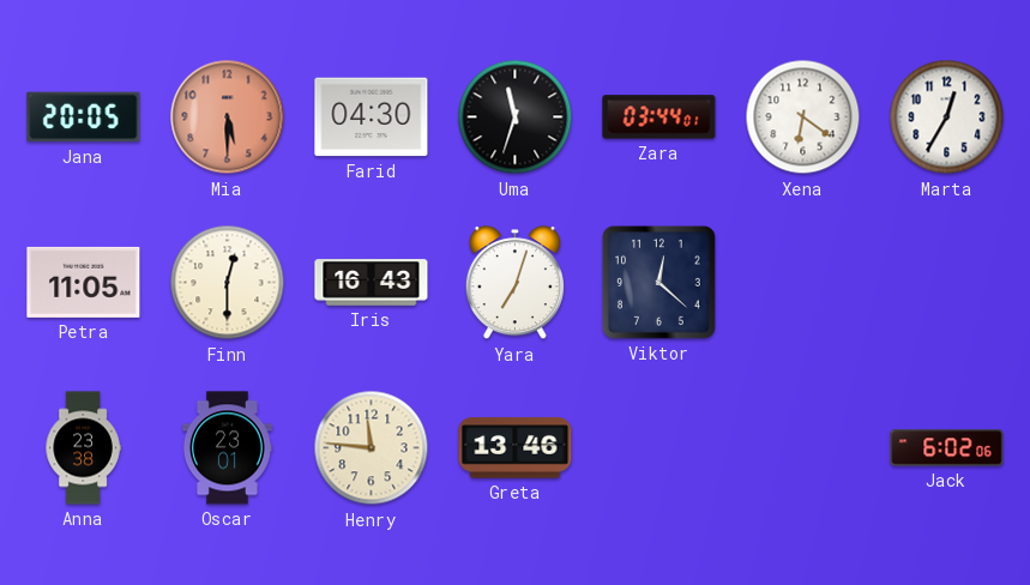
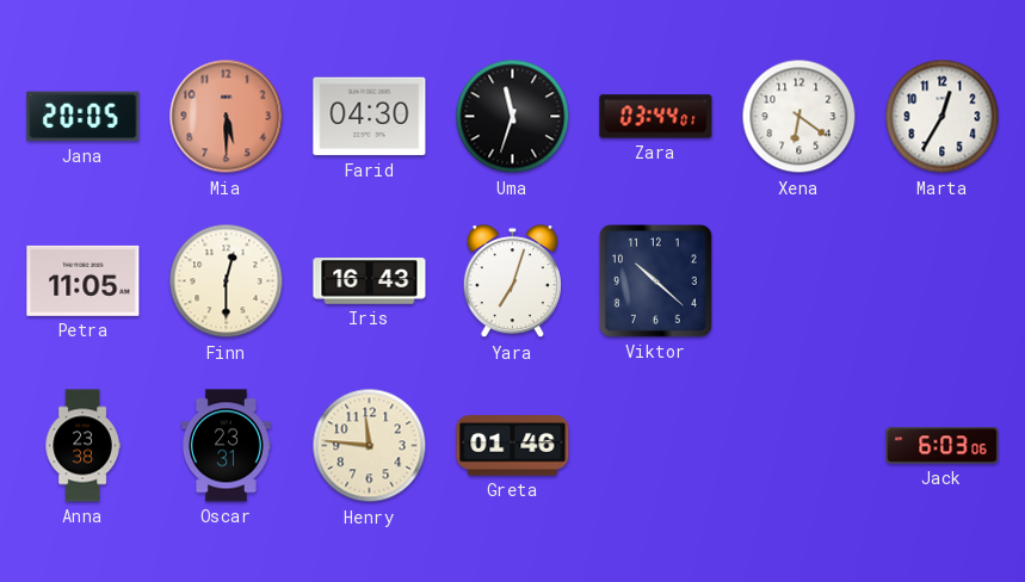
Viktor: 12:22 -> 10:22
Oscar: 23:01 -> 23:31
Greta: 13:46 -> 01:46
Jack: 6:02 -> 6:03
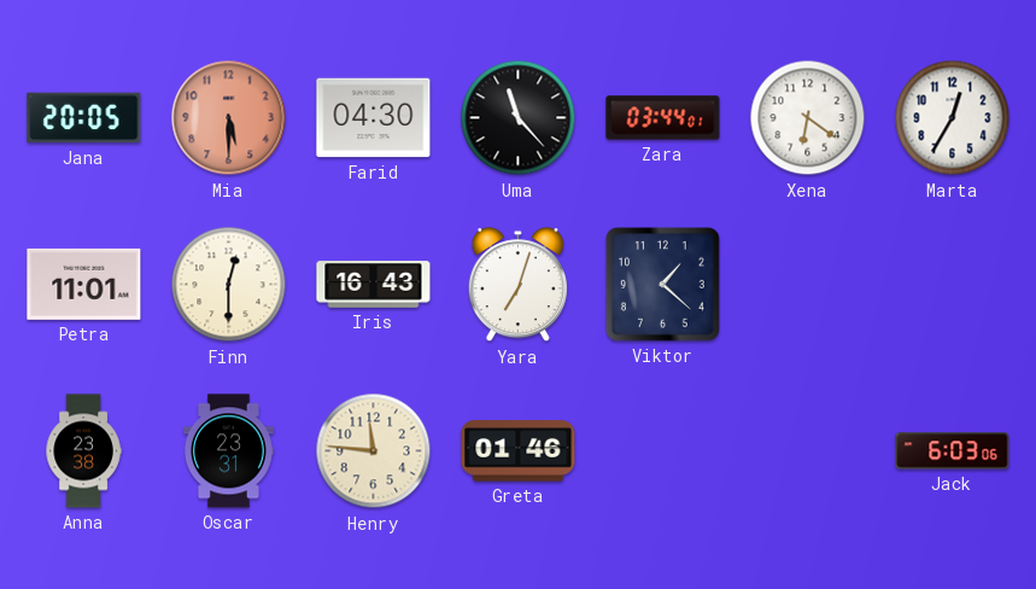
Uma: 11:33 -> 11:23
Petra: 11:05 -> 11:01
Viktor: 10:22 -> 1:22
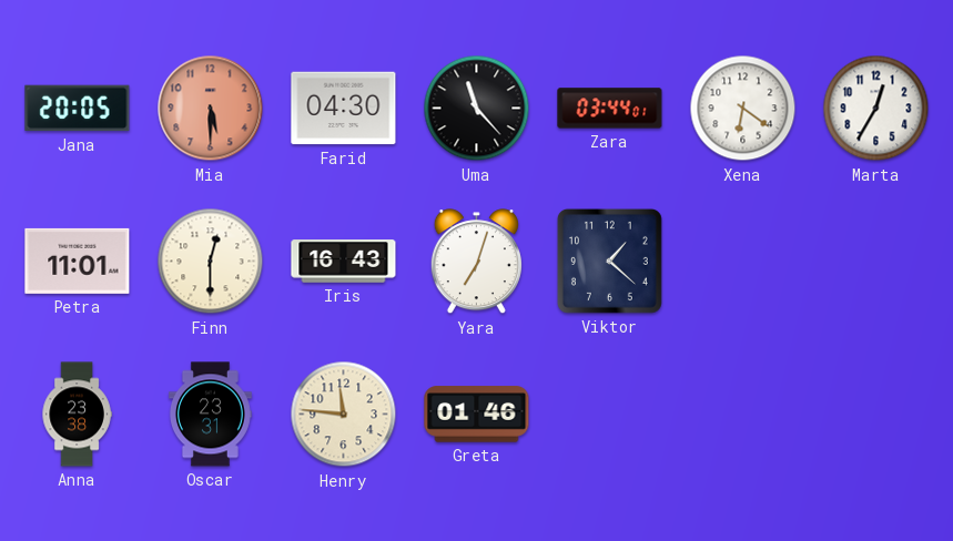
Jack: 6:03 -> none
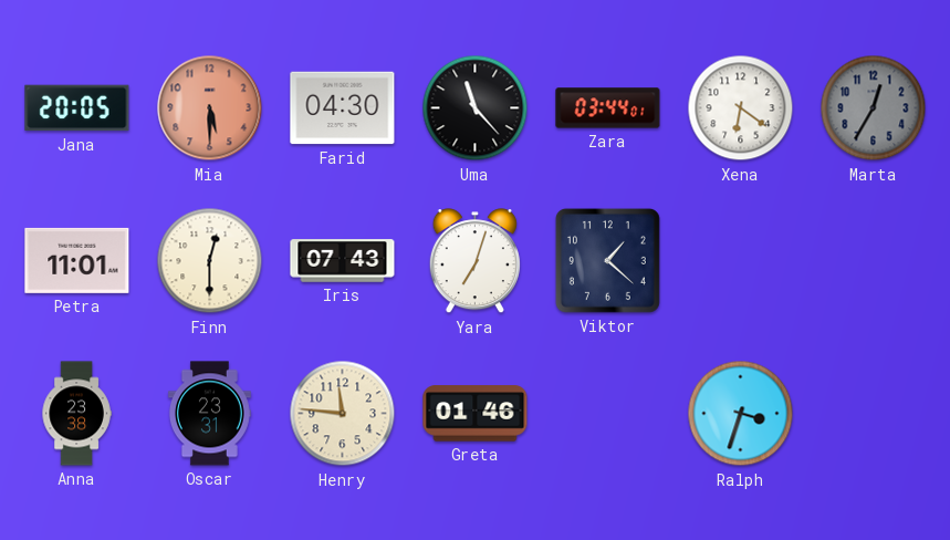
Marta dial: white -> grey
Iris: 16:43 -> 07:43
Ralph: none -> 3:33
